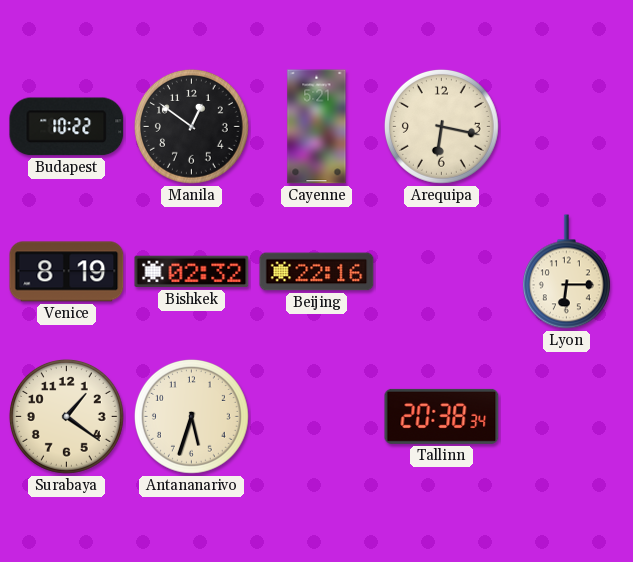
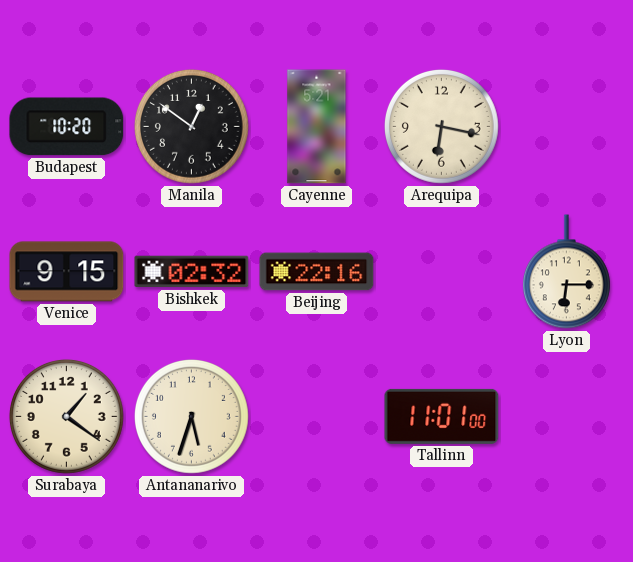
Budapest: 10:22 -> 10:20
Venice: 8:19 -> 9:15
Tallinn: 20:38 -> 11:01
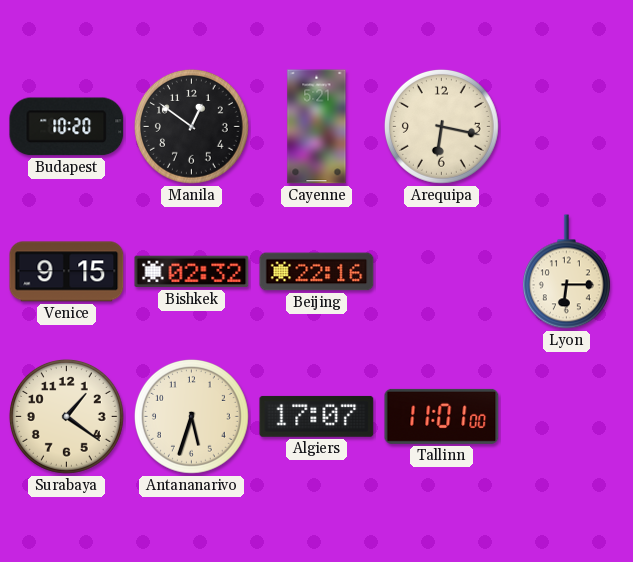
Algiers: none -> 17:07
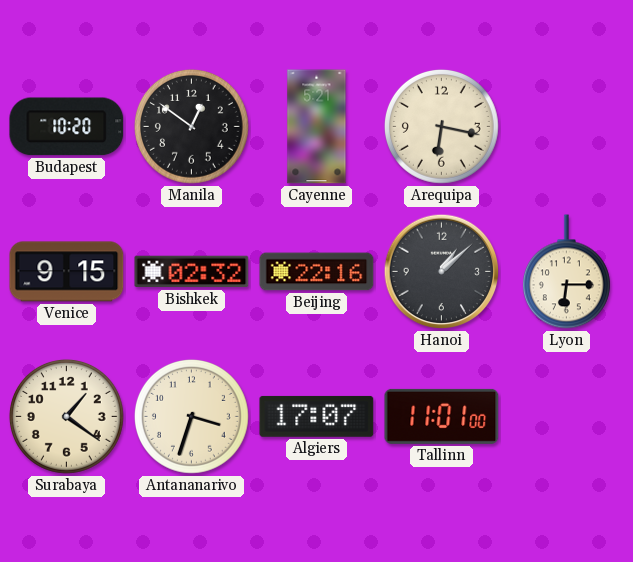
Hanoi: none -> 1:08
Antananarivo: 5:33 -> 3:33
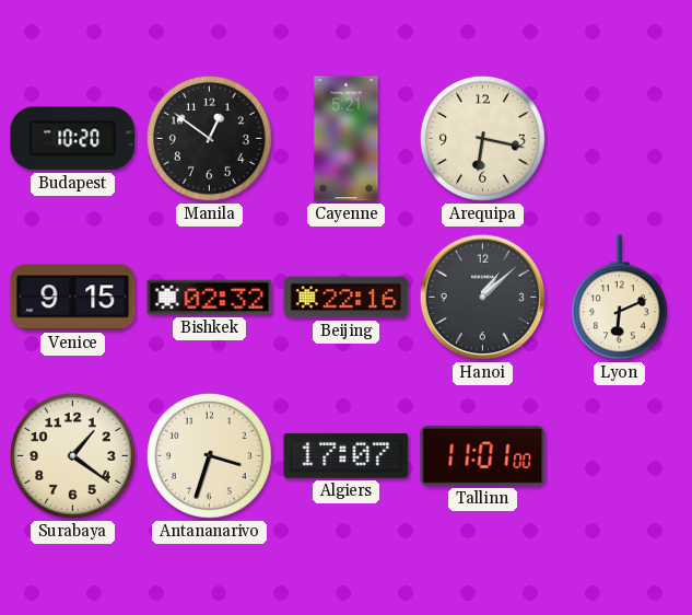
Lyon: 6:15 -> 6:11
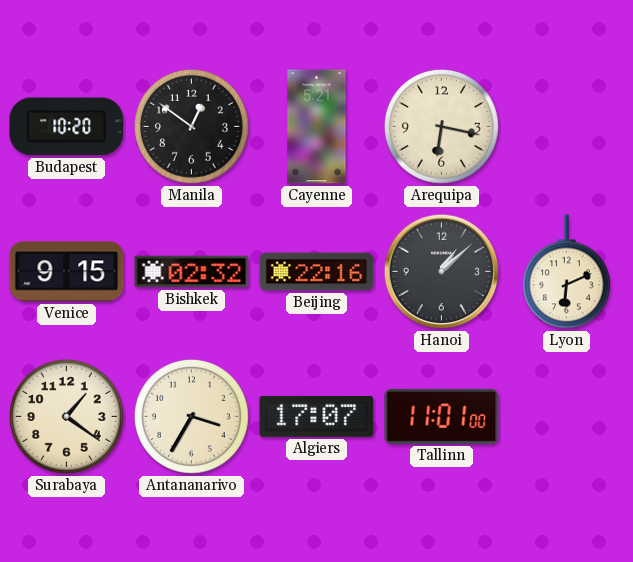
Antananarivo: 3:33 -> 3:35
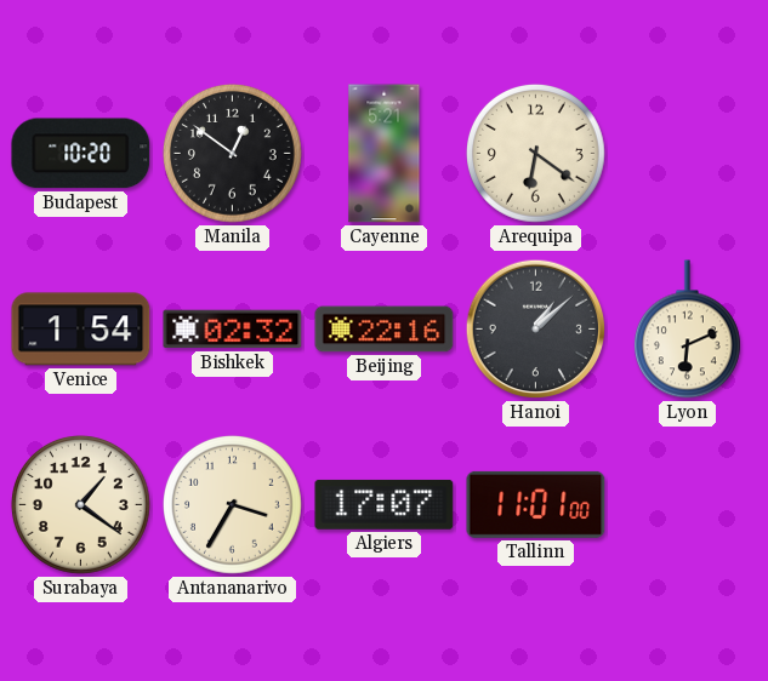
Arequipa: 6:17 -> 6:21
Venice: 9:15 -> 1:54
